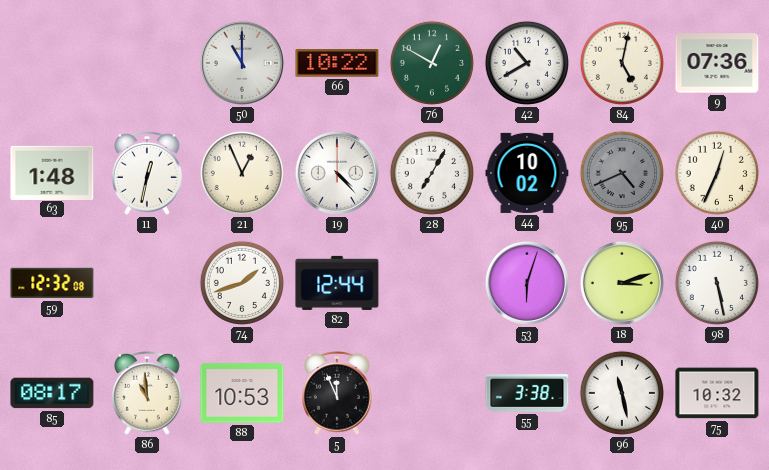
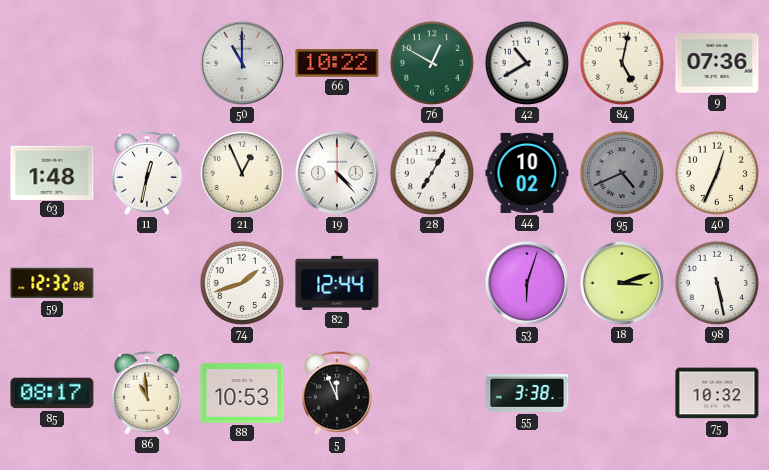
96: 11:28 -> none
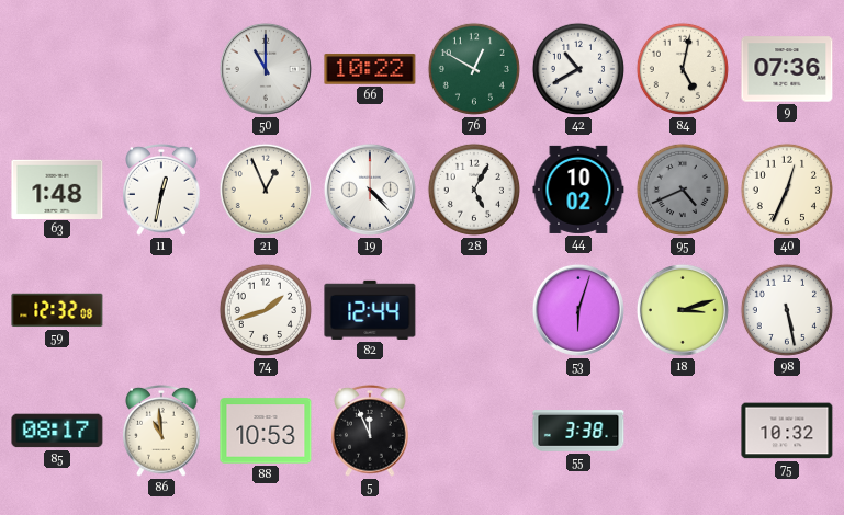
28: 7:05 -> 5:05
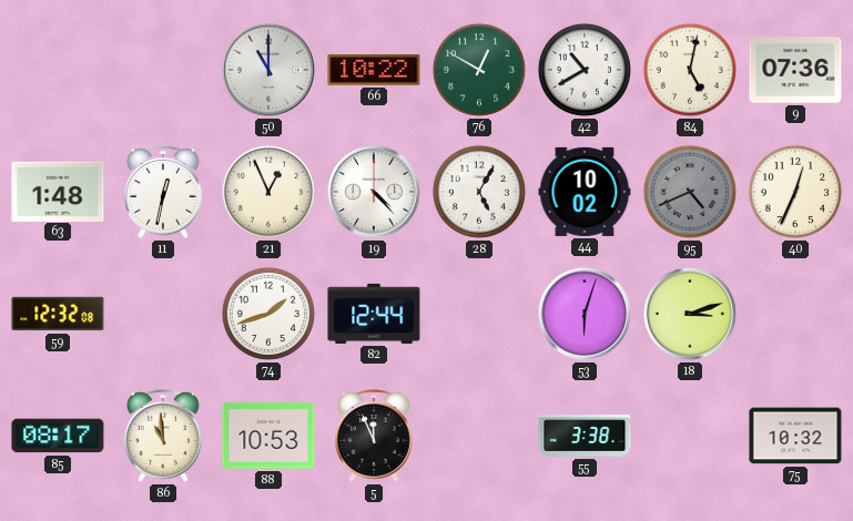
98: 5:28 -> none
